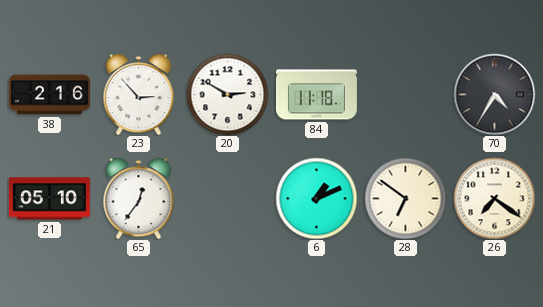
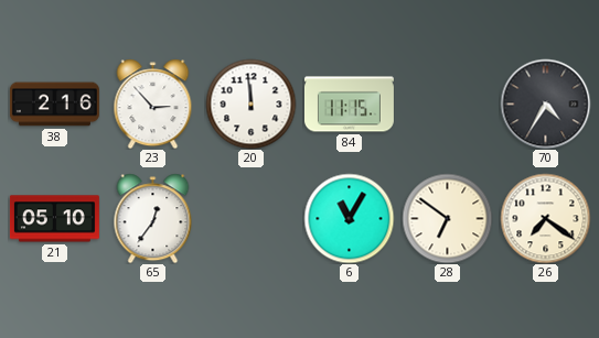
20: 2:50 -> 11:59
84: 11:18 -> 11:15
6: 1:11 -> 11:05
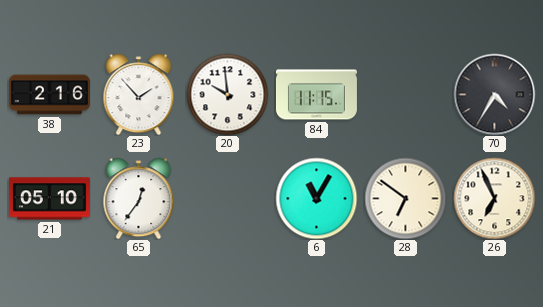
23: 2:53 -> 1:53
20: 11:59 -> 9:59
26: 7:21 -> 6:56
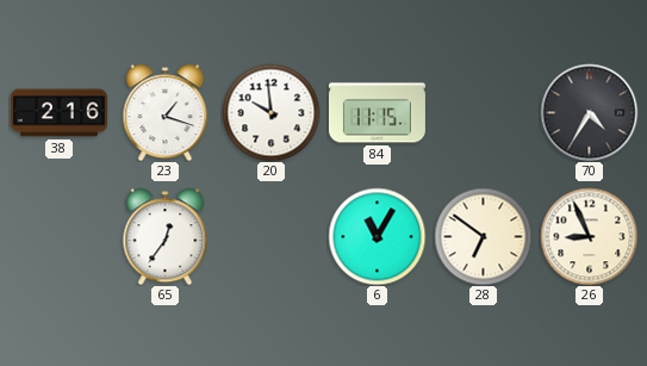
23: 1:53 -> 1:18
21: 05:10 -> none
26: 6:56 -> 8:56
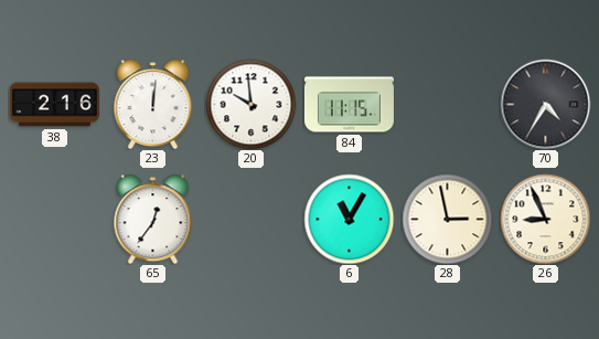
23: 1:18 -> 12:01
28: 6:51 -> 2:58
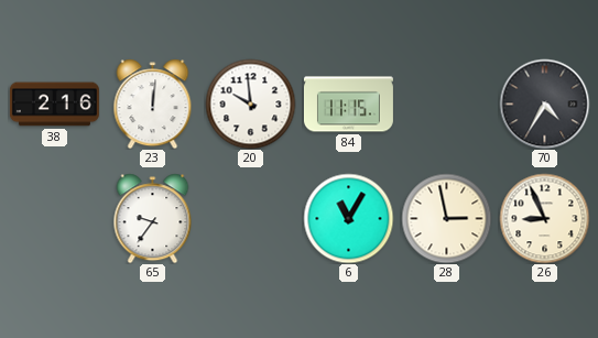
65: 12:36 -> 9:36
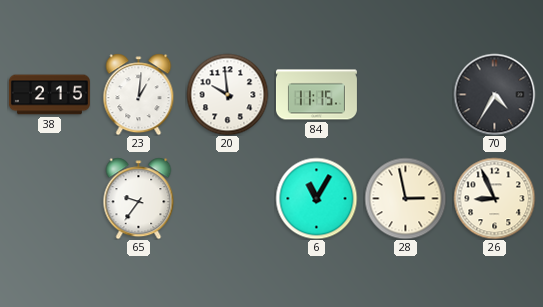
38: 2:16 -> 2:15
23: 12:01 -> 1:01
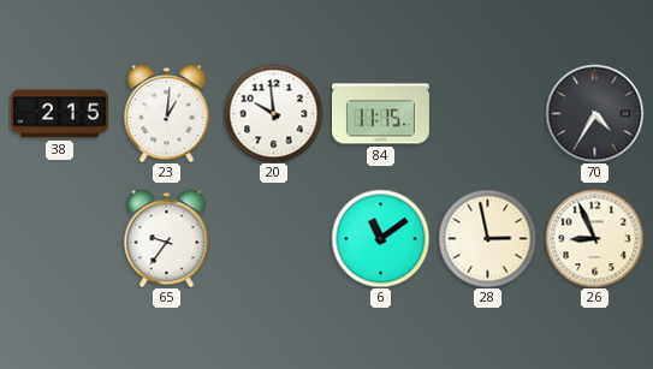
6: 11:05 -> 11:09
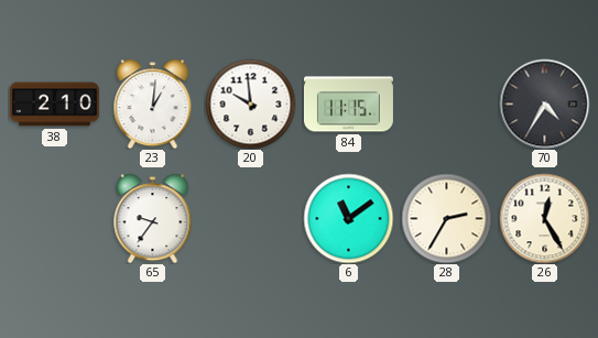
38: 2:15 -> 2:10
28: 2:58 -> 2:35
26: 8:56 -> 12:25
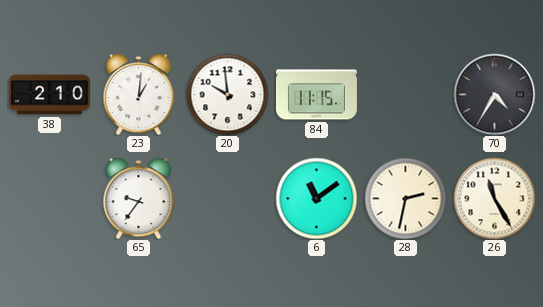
28: 2:35 -> 2:32
26: 12:25 -> 11:25
